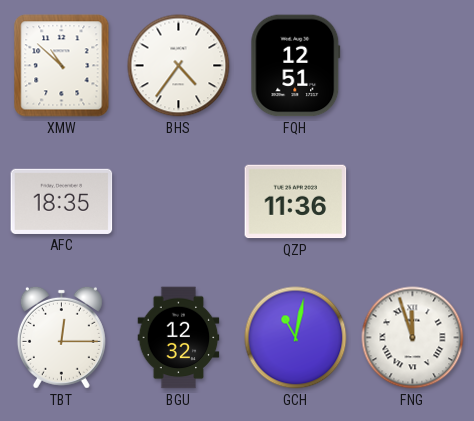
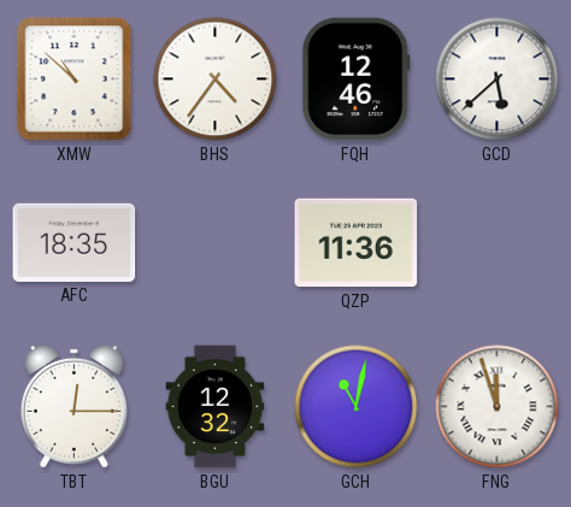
FQH: 12:51 -> 12:46
GCD: none -> 5:38
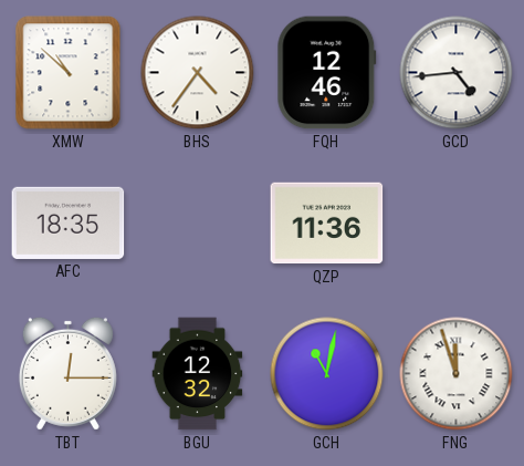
GCD: 5:38 -> 4:44
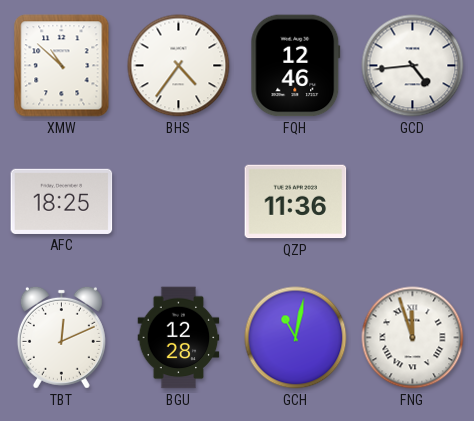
AFC: 18:35 -> 18:25
TBT: 12:15 -> 12:11
BGU: 12:32 -> 12:28
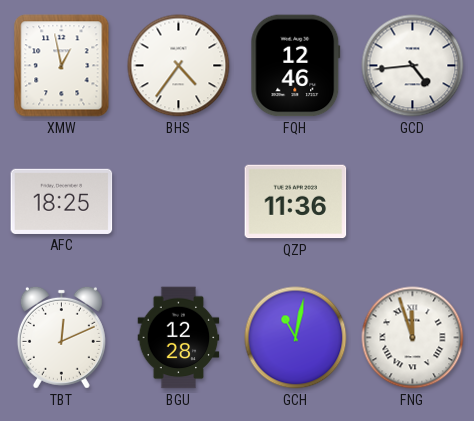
XMW: 10:52 -> 12:58
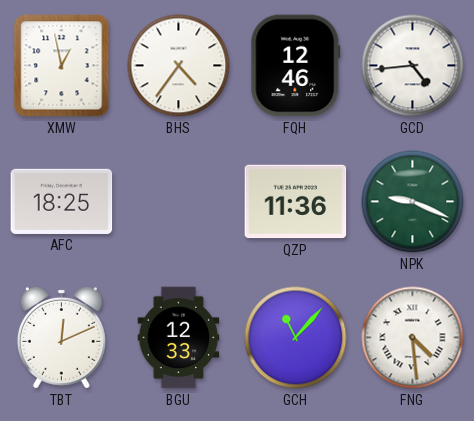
NPK: none -> 9:19
BGU: 12:28 -> 12:33
GCH: 11:02 -> 11:07
FNG: 11:57 -> 4:29
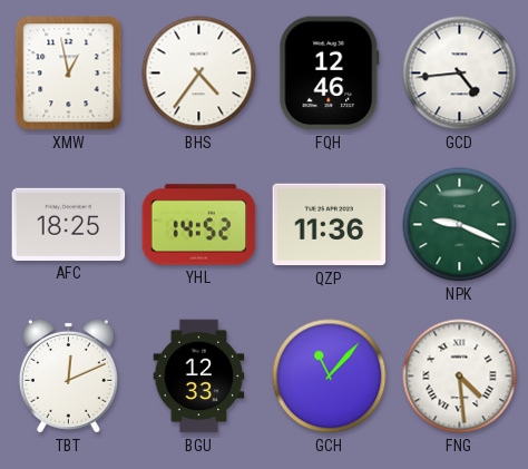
YHL: none -> 14:52
